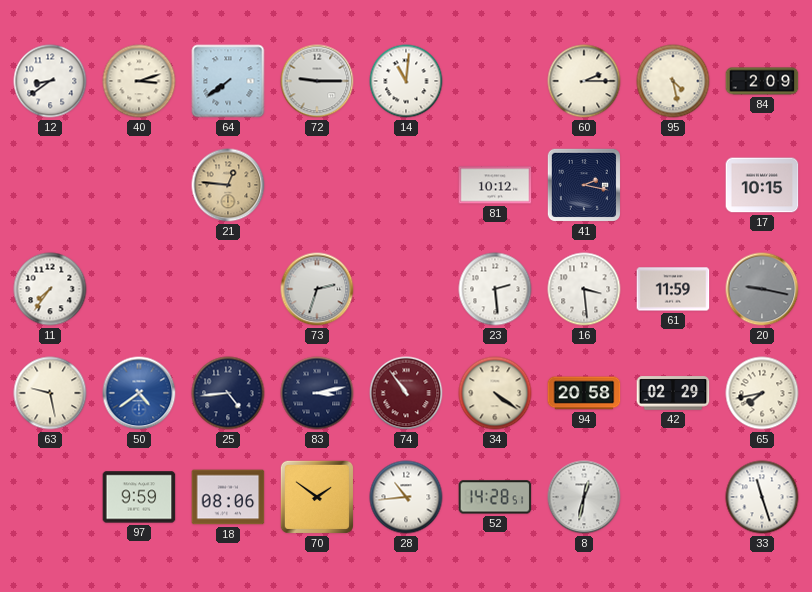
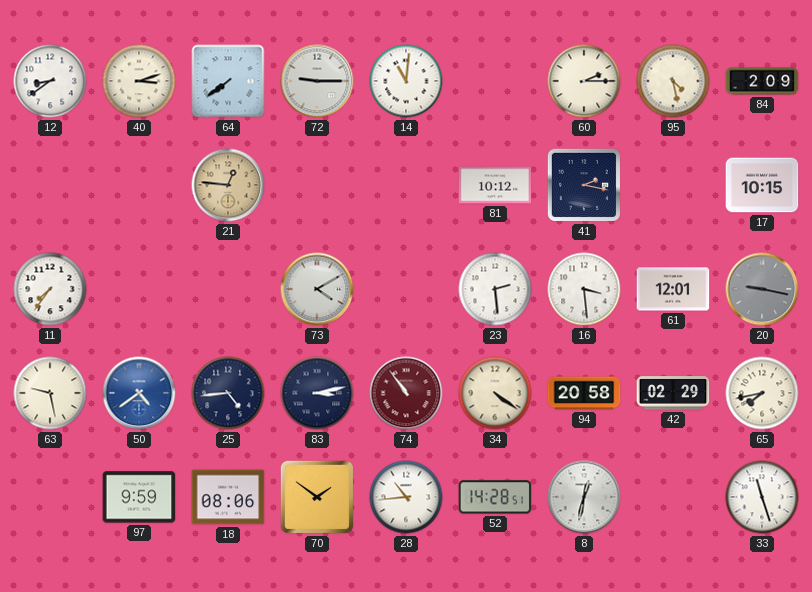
73: 2:33 -> 4:10
61: 11:59 -> 12:01
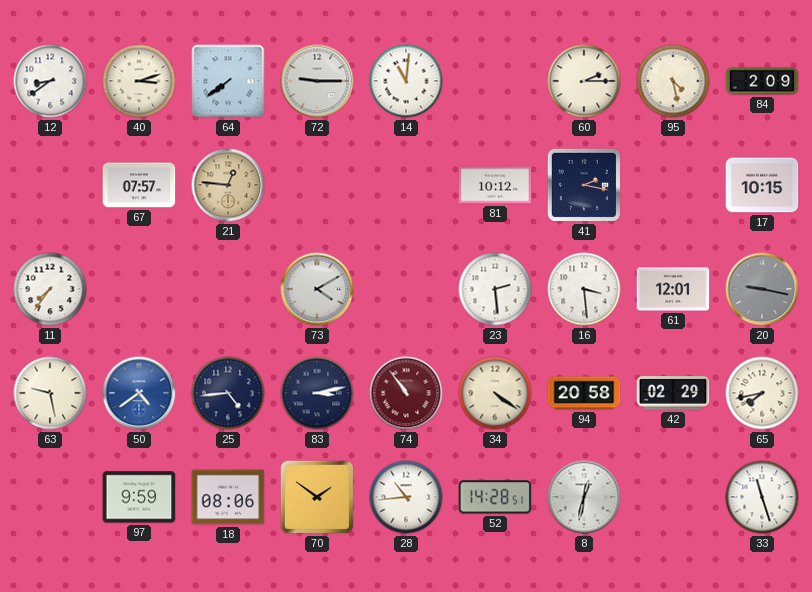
67: none -> 07:57
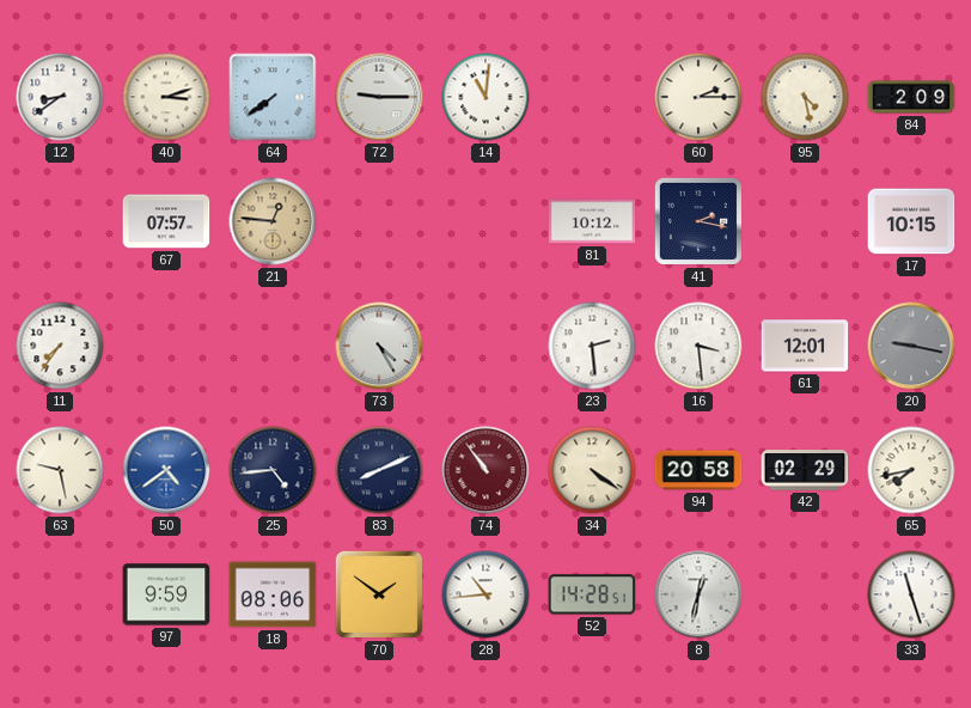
73: 4:10 -> 4:25
83: 3:13 -> 8:11
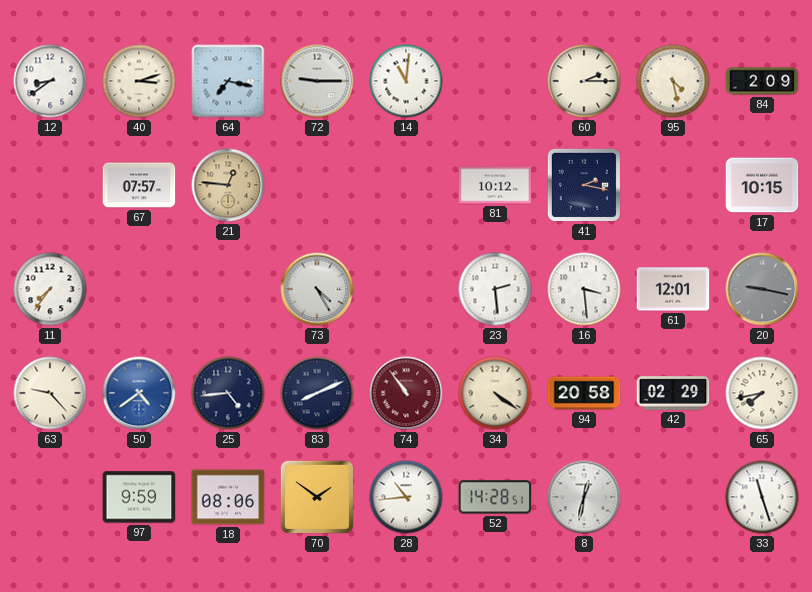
64: 7:39 -> 7:17
63: 9:28 -> 9:23
